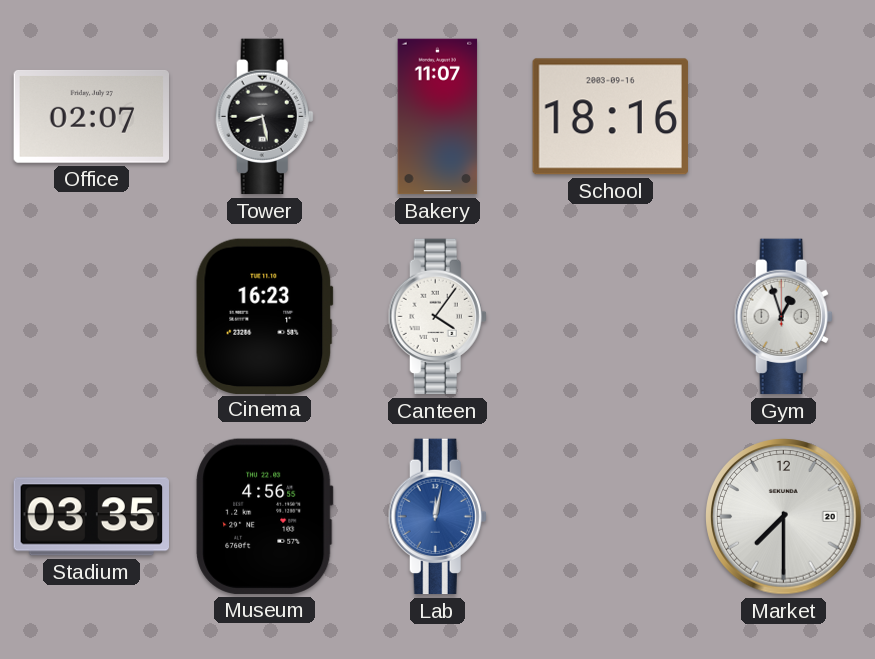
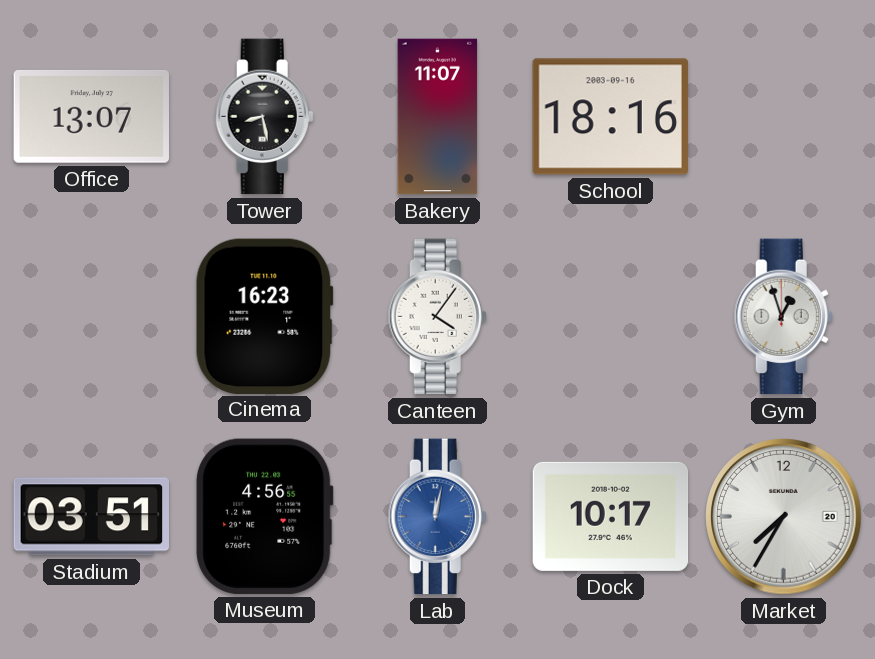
Office: 02:07 -> 13:07
Stadium: 03:35 -> 03:51
Dock: none -> 10:17
Market: 7:30 -> 7:35
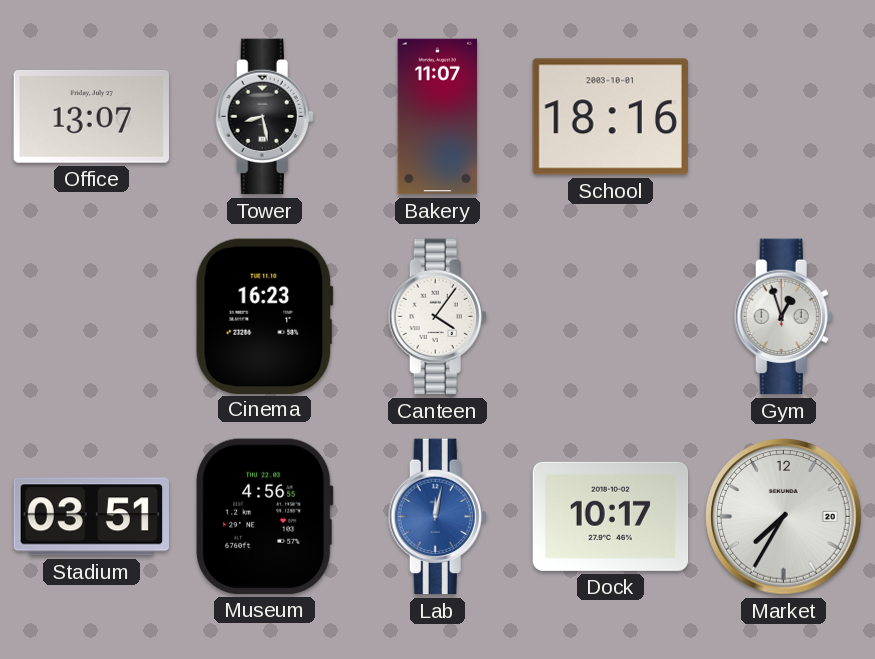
School date: 2003-09-16 -> 2003-10-01
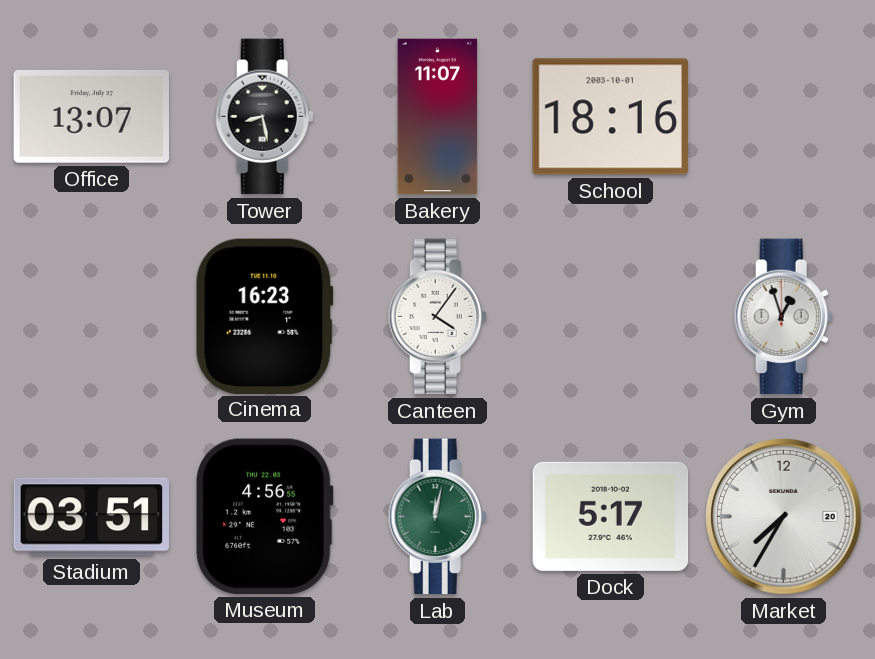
Lab dial: blue -> green
Dock: 10:17 -> 5:17
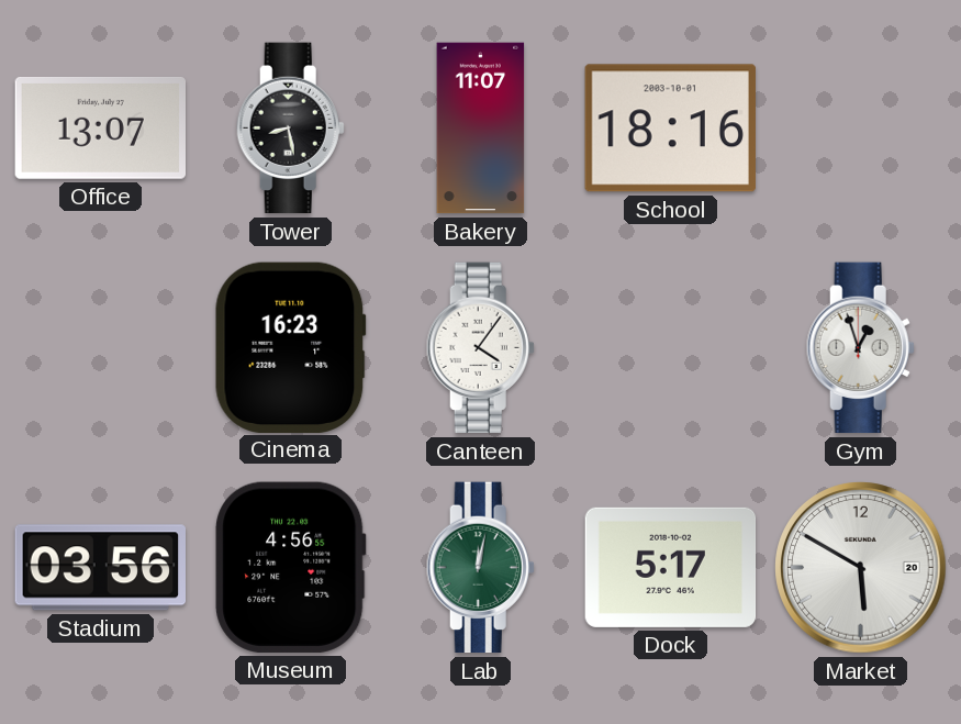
Stadium: 03:51 -> 03:56
Market: 7:35 -> 5:50
